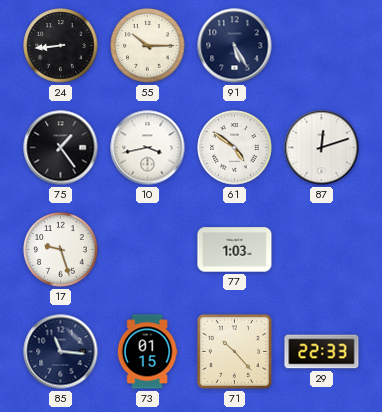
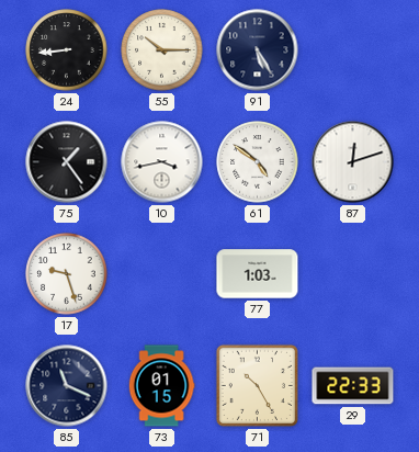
85: 11:16 -> 11:19
71: 10:23 -> 10:25
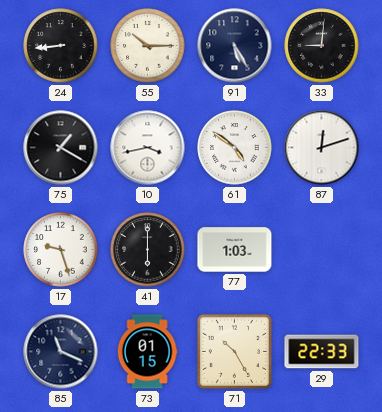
33: none -> 9:01
75: 1:24 -> 1:20
41: none -> 6:00
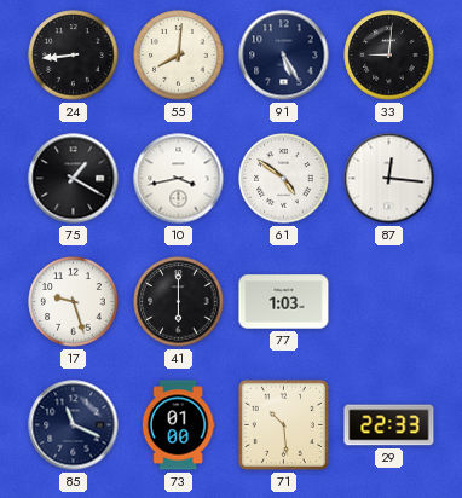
55: 10:15 -> 8:01
87: 12:12 -> 12:16
73: 01:15 -> 01:00
71: 10:25 -> 10:29
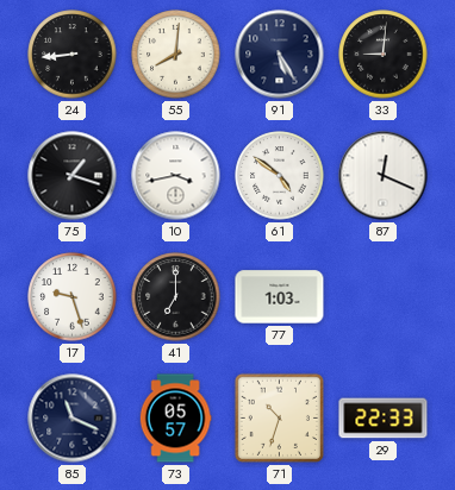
75: 1:20 -> 1:18
87: 12:16 -> 12:19
41: 6:00 -> 7:00
73: 01:00 -> 05:57
71: 10:29 -> 10:33
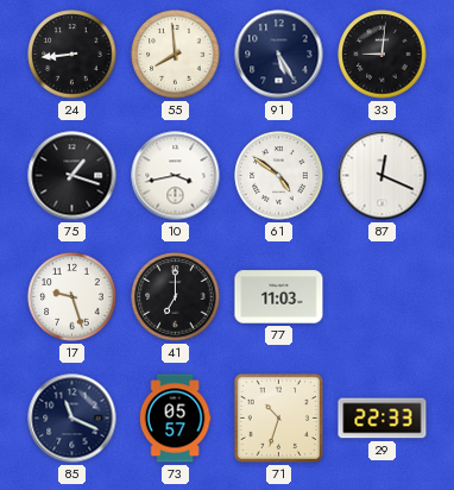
55: 8:01 -> 7:59
77: 1:03 -> 11:03
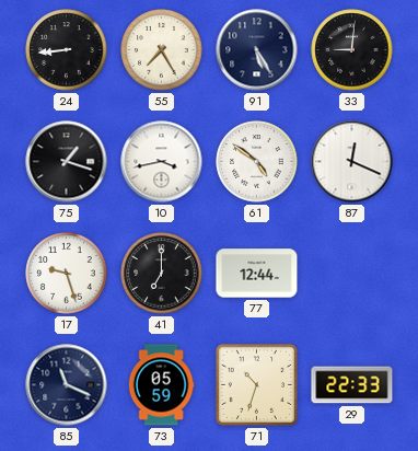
55: 7:59 -> 7:25
77: 11:03 -> 12:44
73: 05:57 -> 05:59
